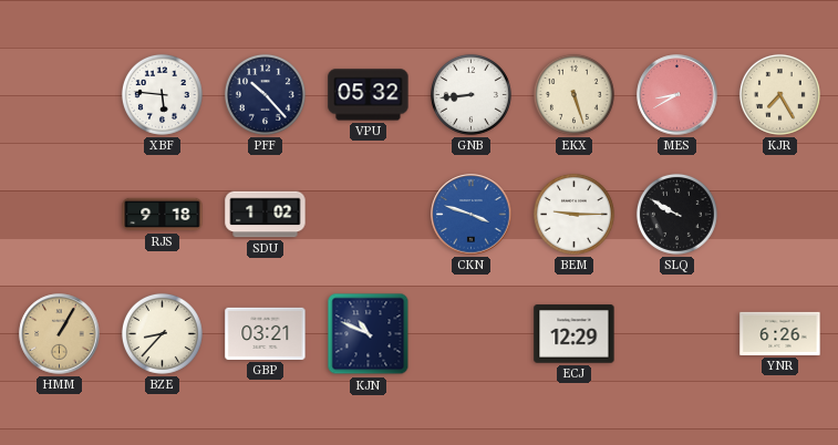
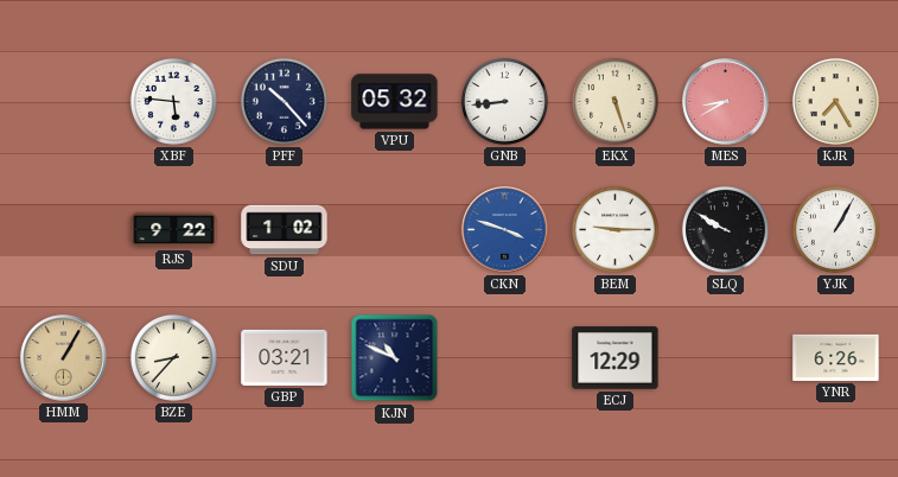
RJS: 9:18 -> 9:22
YJK: none -> 1:05
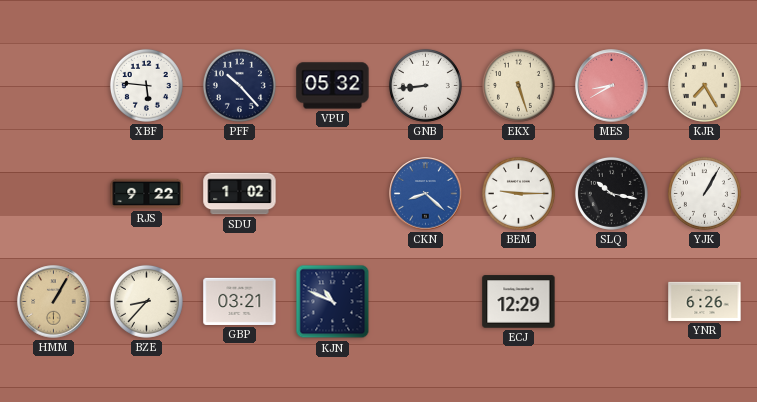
CKN: 3:48 -> 8:22
SLQ: 9:50 -> 10:17
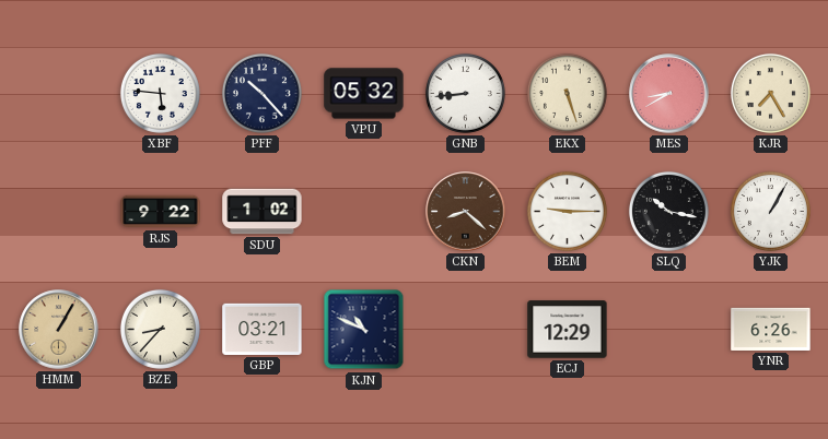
CKN dial: blue -> brown
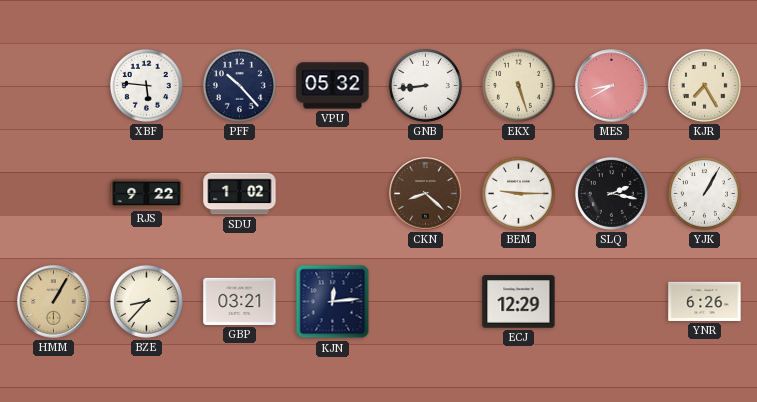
SLQ: 10:17 -> 2:17
KJN: 10:49 -> 12:14
